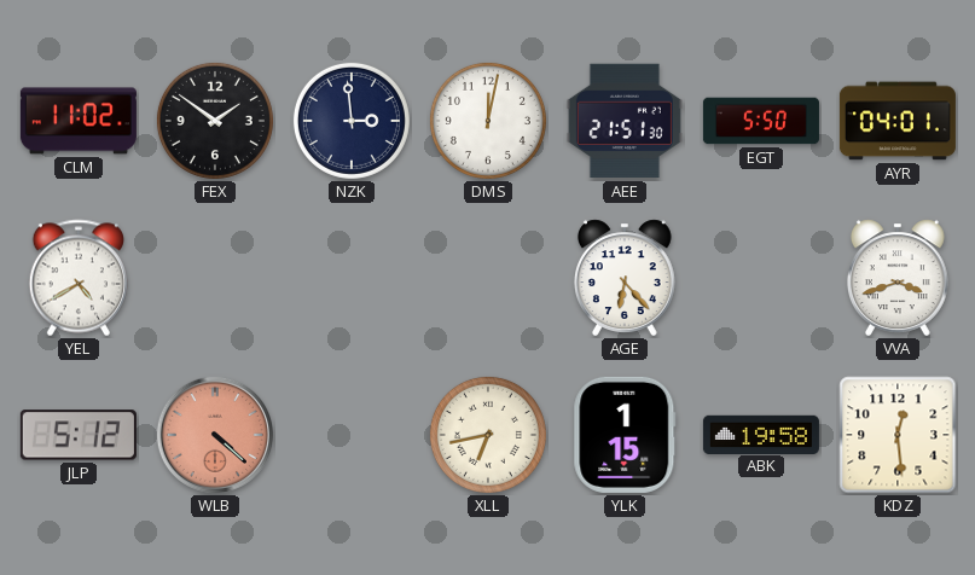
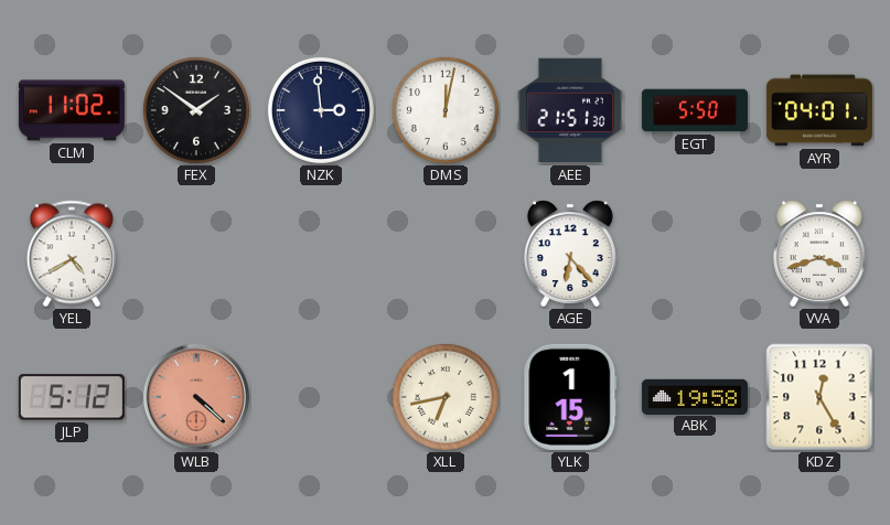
KDZ: 12:29 -> 12:25
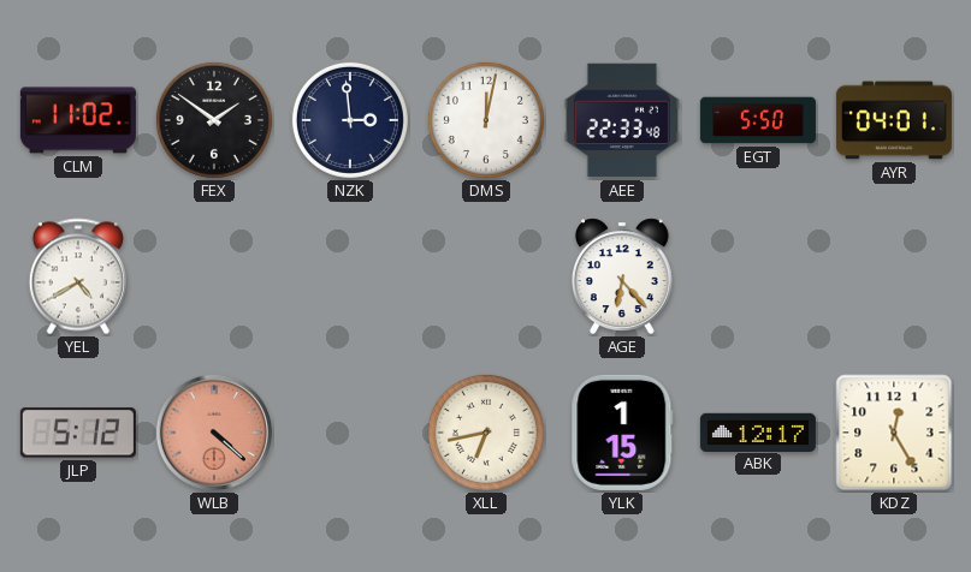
AEE: 21:51 -> 22:33
VVA: 3:42 -> none
ABK: 19:58 -> 12:17
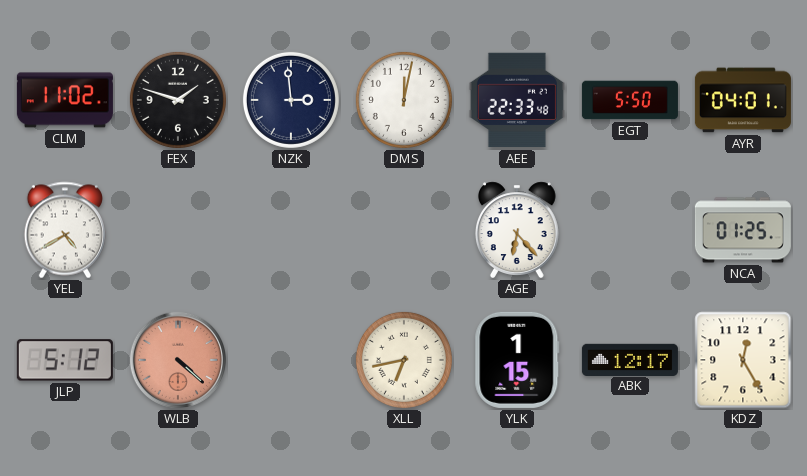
FEX: 1:51 -> 1:48
NCA: none -> 01:25
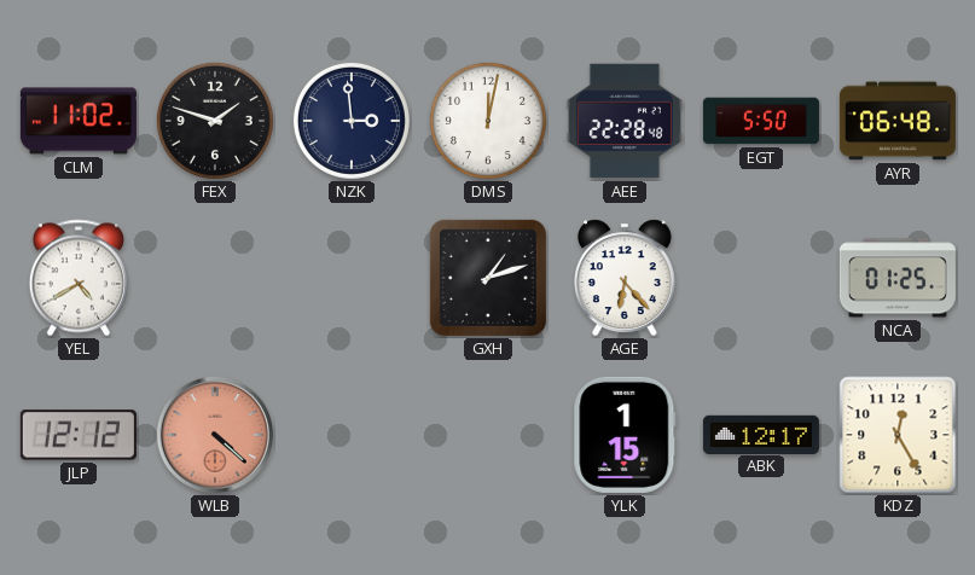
AEE: 22:33 -> 22:28
AYR: 04:01 -> 06:48
GXH: none -> 1:12
JLP: 5:12 -> 12:12
XLL: 6:43 -> none
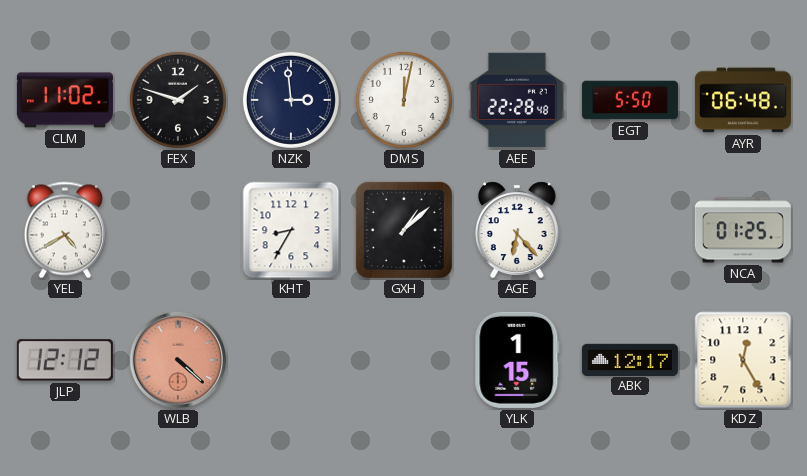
KHT: none -> 8:35
GXH: 1:12 -> 1:08
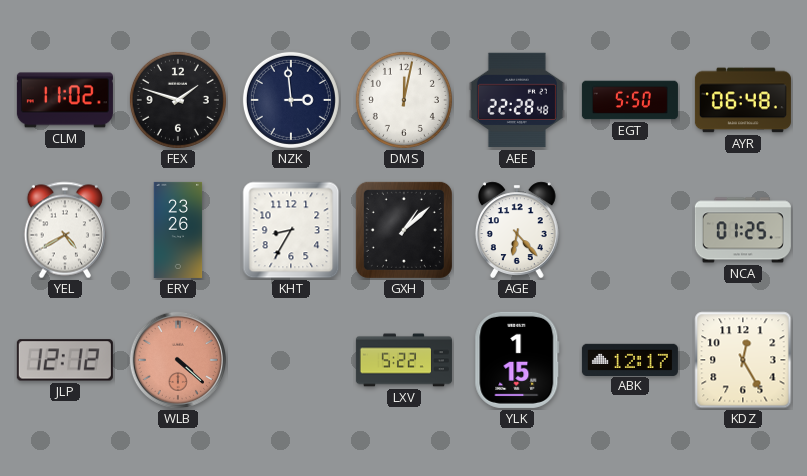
ERY: none -> 23:26
LXV: none -> 5:22
